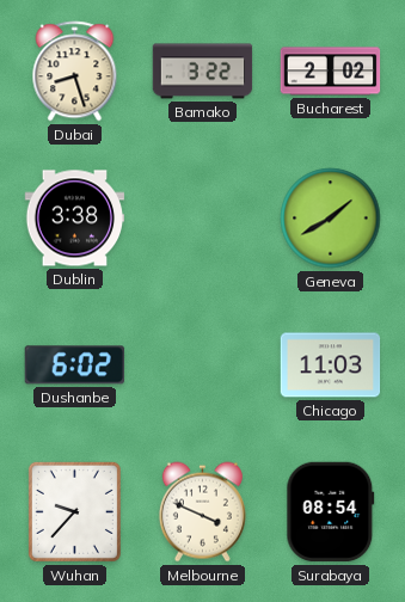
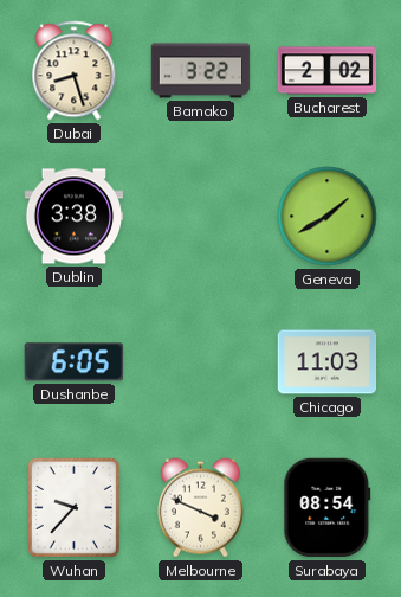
Dushanbe: 6:02 -> 6:05
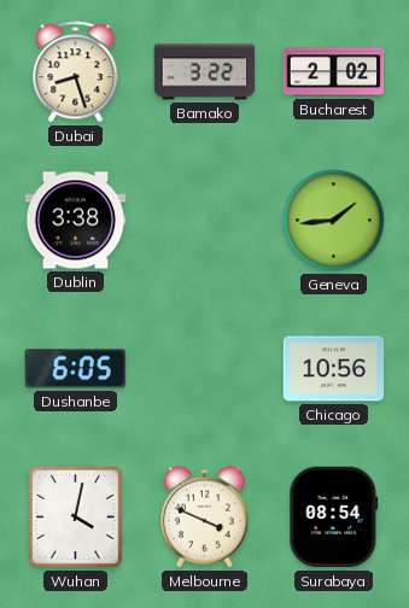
Geneva: 1:40 -> 1:44
Chicago: 11:03 -> 10:56
Wuhan: 9:37 -> 4:02
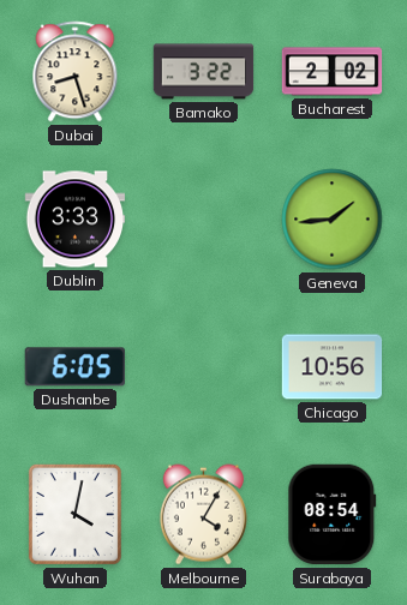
Dublin: 3:38 -> 3:33
Melbourne: 3:49 -> 4:05
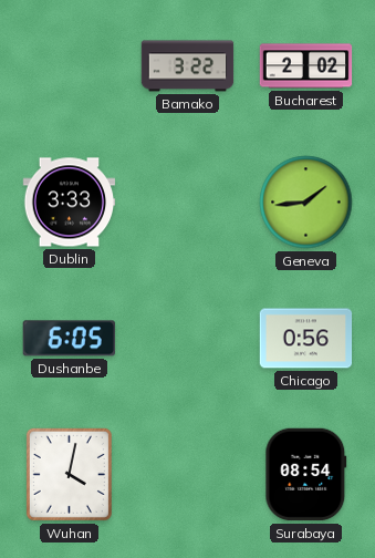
Dubai: 8:27 -> none
Chicago: 10:56 -> 0:56
Melbourne: 4:05 -> none
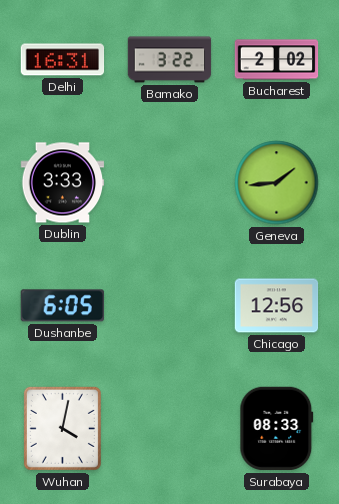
Delhi: none -> 16:31
Chicago: 0:56 -> 12:56
Surabaya: 08:54 -> 08:33
